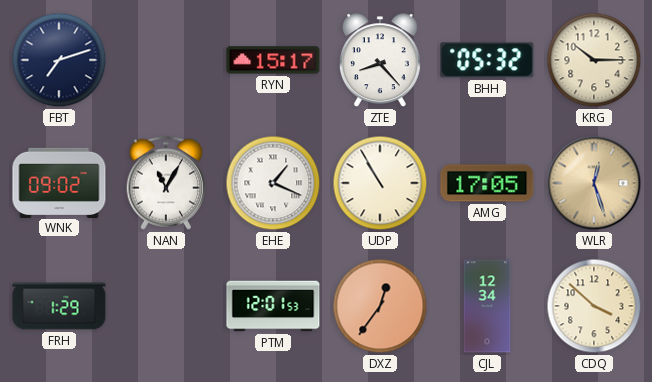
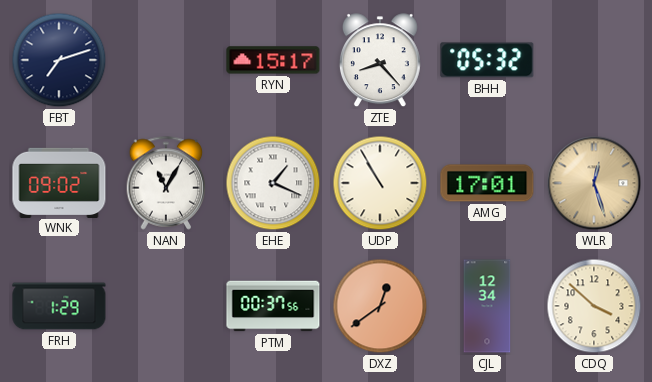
KRG: 10:15 -> none
AMG: 17:05 -> 17:01
PTM: 12:01 -> 00:37
DXZ: 12:36 -> 12:39
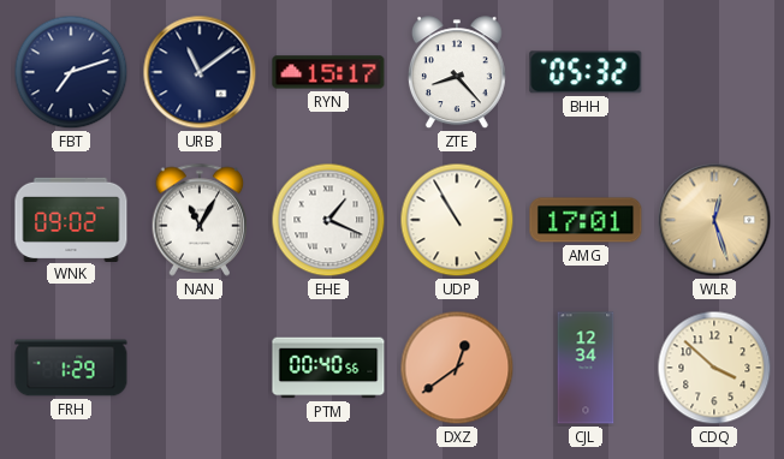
URB: none -> 11:09
PTM: 00:37 -> 00:40
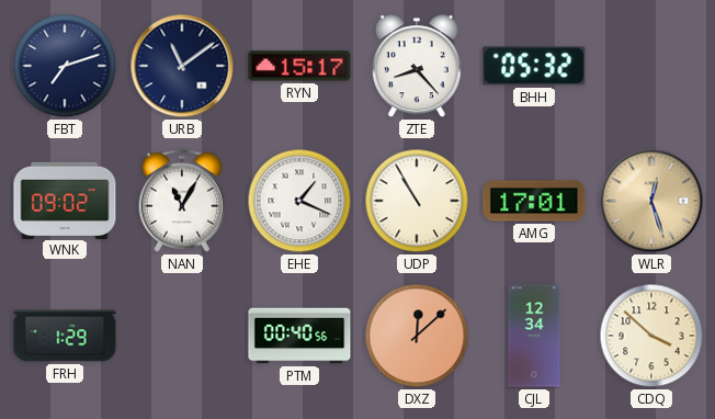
DXZ: 12:39 -> 12:08
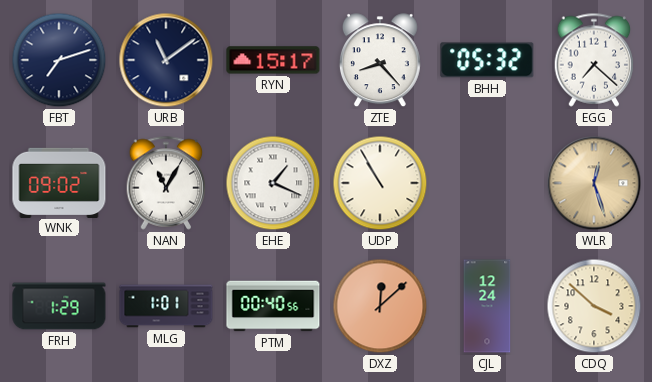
EGG: none -> 7:22
AMG: 17:01 -> none
MLG: none -> 1:01
CJL: 12:34 -> 12:24
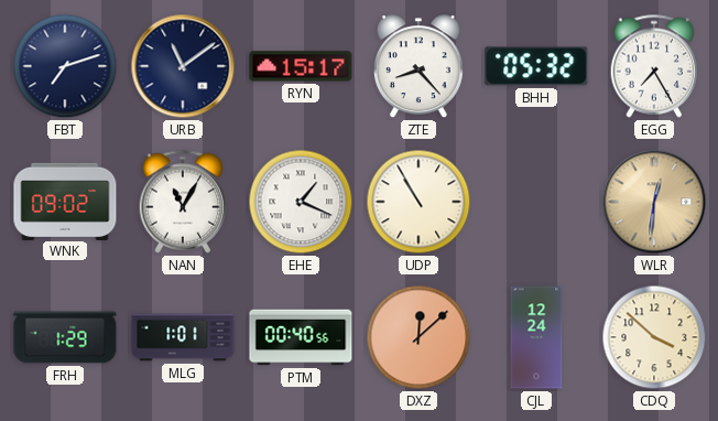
EGG: 7:22 -> 7:25
WLR: 12:27 -> 12:31
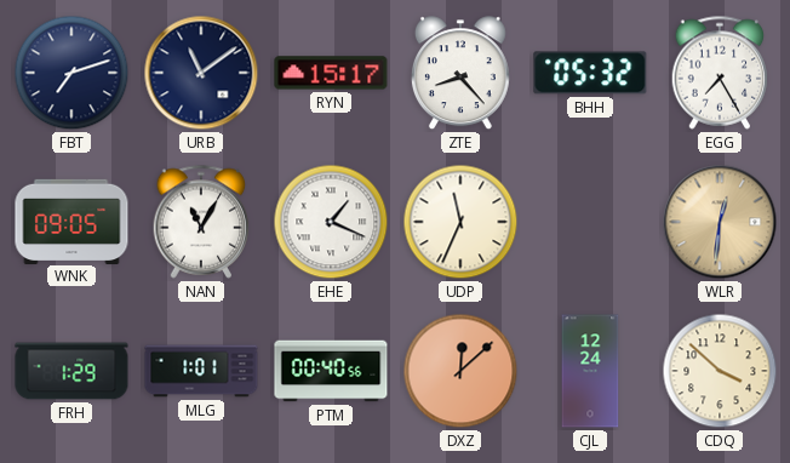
WNK: 09:02 -> 09:05
UDP: 10:55 -> 11:34
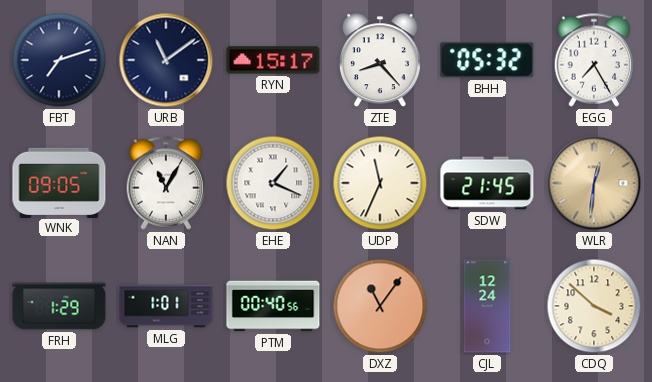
SDW: none -> 21:45
DXZ: 12:08 -> 11:06
